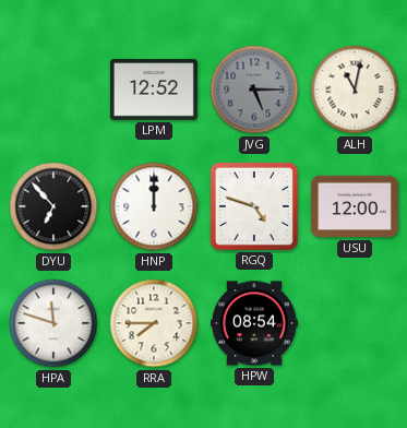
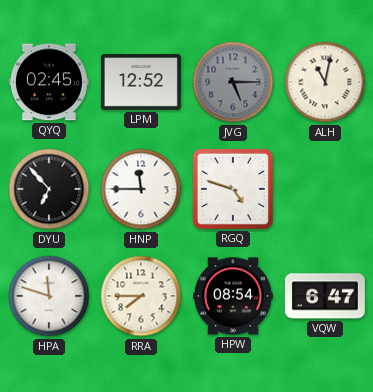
QYQ: none -> 02:45
HNP: 12:00 -> 11:45
USU: 12:00 -> none
VQW: none -> 6:47
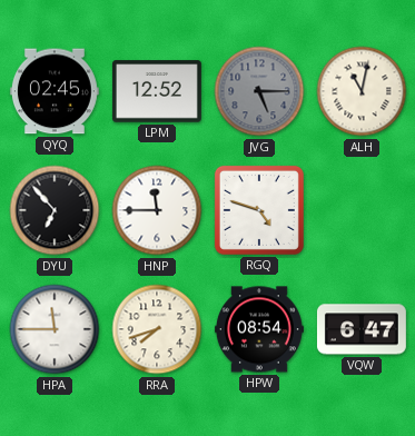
HPA: 11:48 -> 11:45
RRA: 7:45 -> 7:42
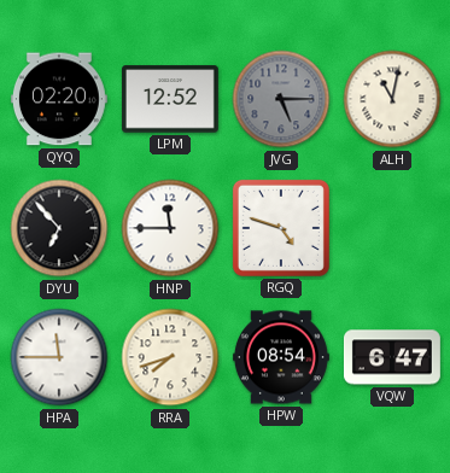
QYQ: 02:45 -> 02:20
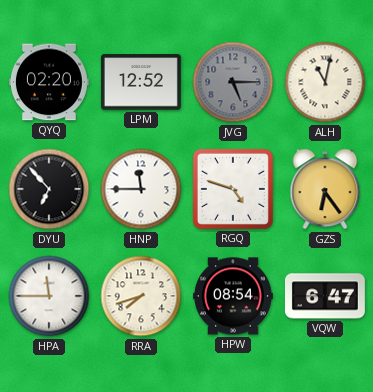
GZS: none -> 6:24
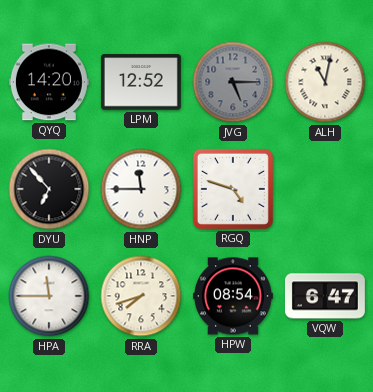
QYQ: 02:20 -> 14:20
GZS: 6:24 -> none
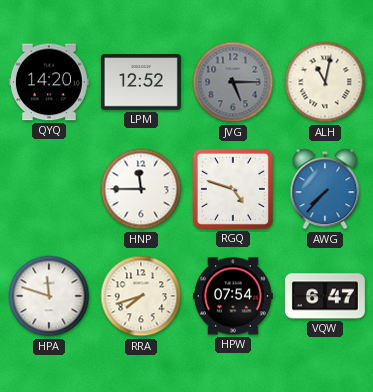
DYU: 6:53 -> none
AWG: none -> 7:37
HPA: 11:45 -> 11:48
HPW: 08:54 -> 07:54
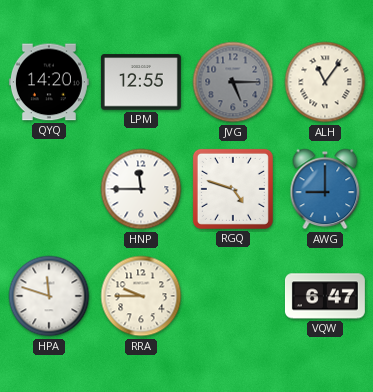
LPM: 12:52 -> 12:55
ALH: 11:02 -> 11:06
AWG: 7:37 -> 9:00
RRA: 7:42 -> 9:45
HPW: 07:54 -> none
